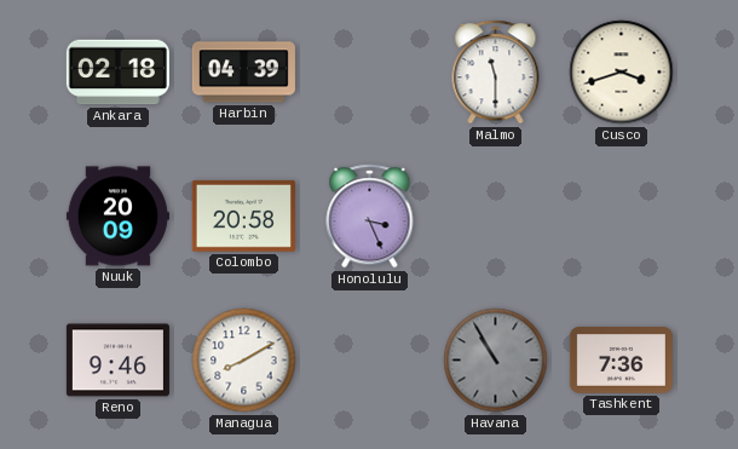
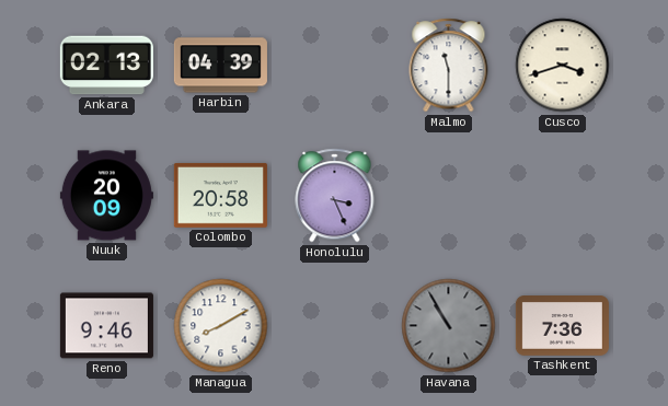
Ankara: 02:18 -> 02:13
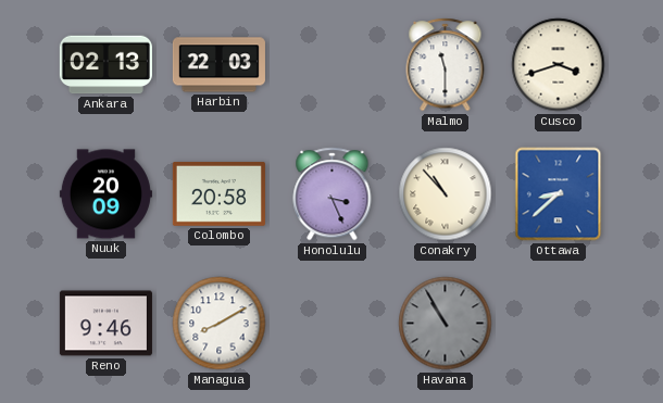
Harbin: 04:39 -> 22:03
Conakry: none -> 10:53
Ottawa: none -> 8:38
Tashkent: 7:36 -> none
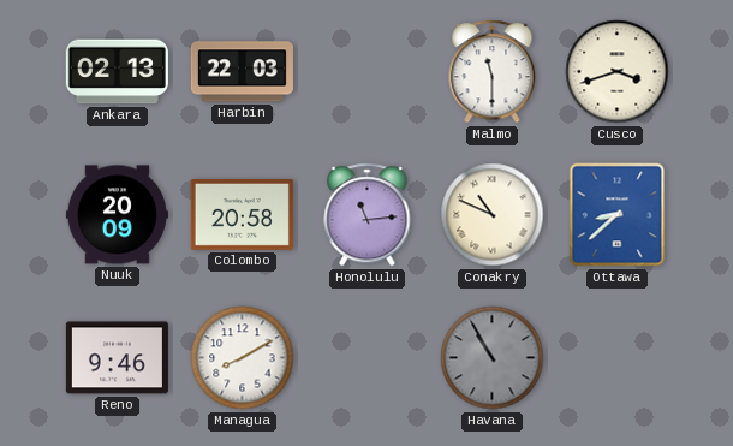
Honolulu: 3:26 -> 11:14
Conakry: 10:53 -> 10:49
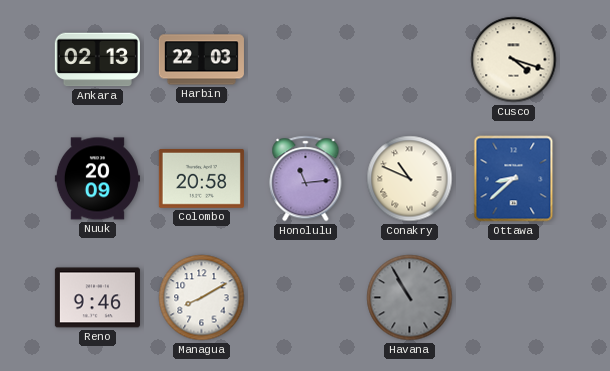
Malmo: 11:30 -> none
Cusco: 3:42 -> 4:18
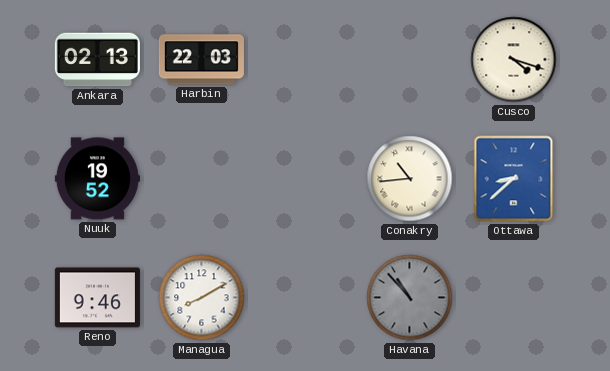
Nuuk: 20:09 -> 19:52
Colombo: 20:58 -> none
Honolulu: 11:14 -> none
Conakry: 10:49 -> 10:44
Havana: 10:55 -> 10:53
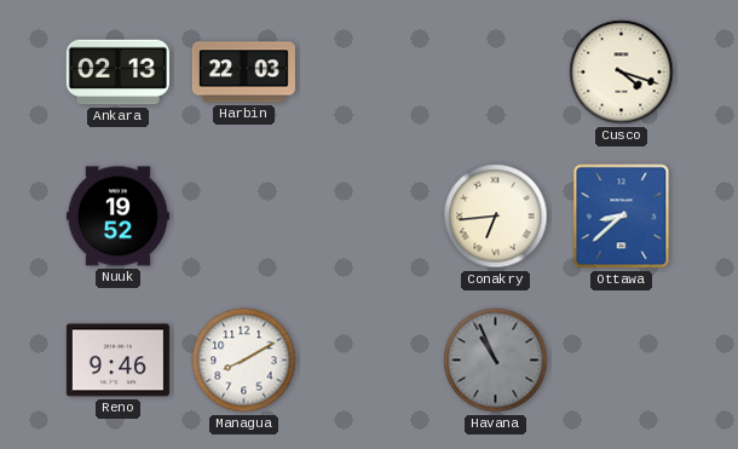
Conakry: 10:44 -> 6:44
Havana: 10:53 -> 10:56
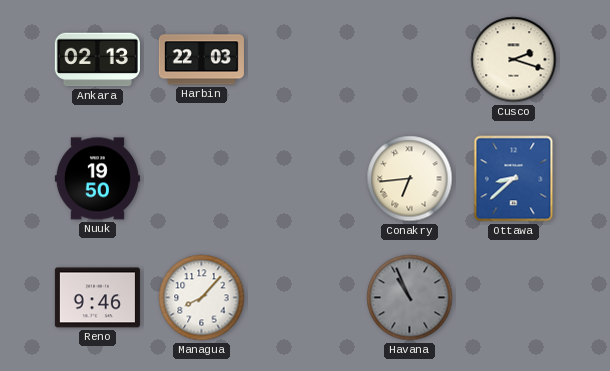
Cusco: 4:18 -> 2:18
Nuuk: 19:52 -> 19:50
Managua: 8:10 -> 8:07
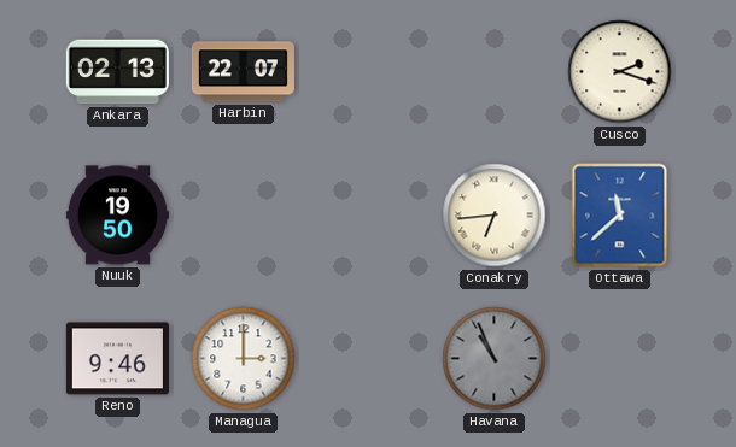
Harbin: 22:03 -> 22:07
Ottawa: 8:38 -> 11:38
Managua: 8:07 -> 3:00
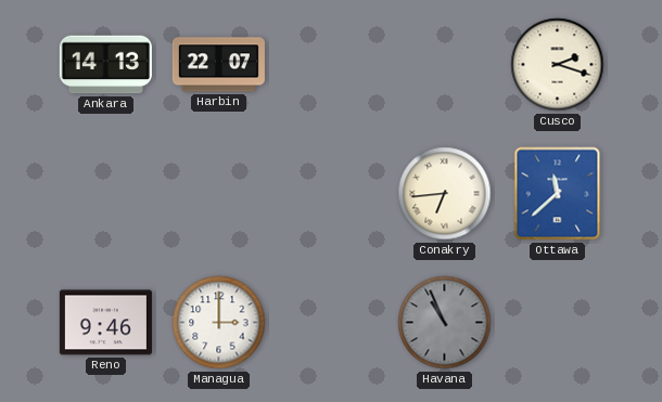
Ankara: 02:13 -> 14:13
Nuuk: 19:50 -> none
